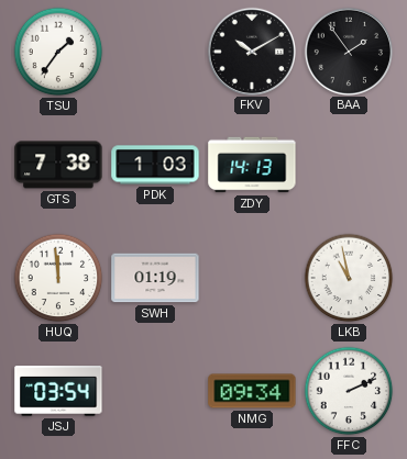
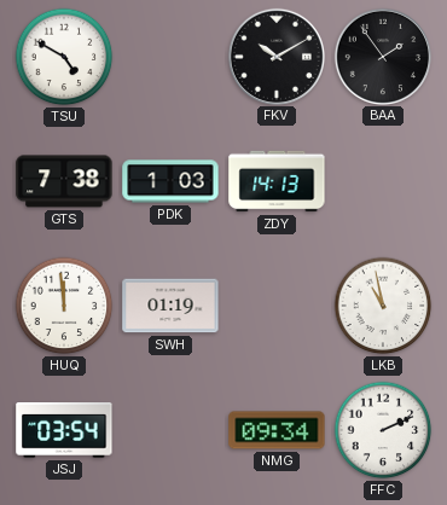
TSU: 1:36 -> 4:50
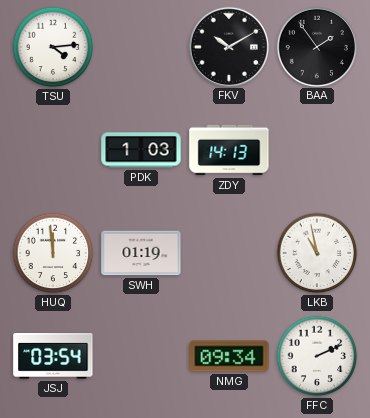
TSU: 4:50 -> 4:14
GTS: 7:38 -> none
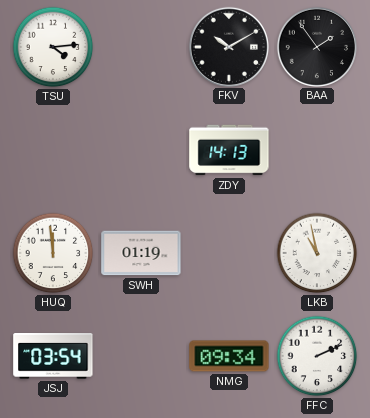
PDK: 1:03 -> none
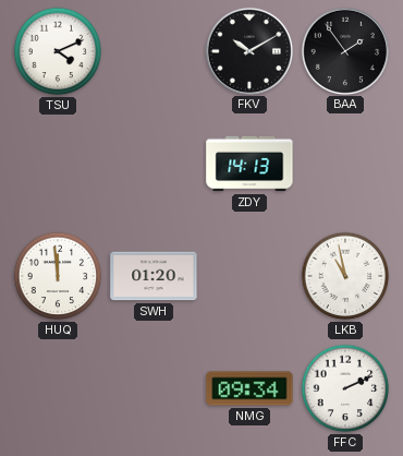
TSU: 4:14 -> 4:11
SWH: 01:19 -> 01:20
JSJ: 03:54 -> none
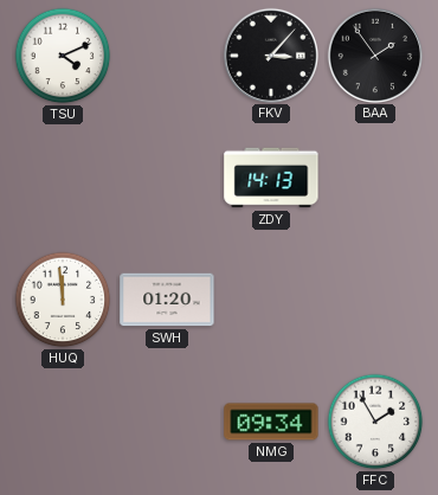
FKV: 10:10 -> 3:07
LKB: 10:58 -> none
FFC: 2:11 -> 1:55
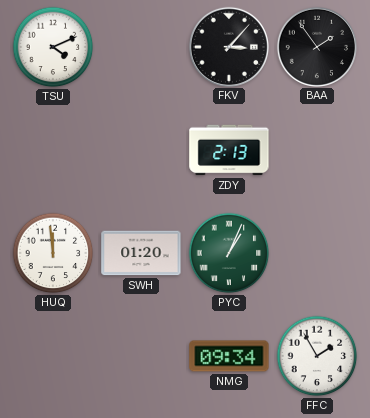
ZDY: 14:13 -> 2:13
PYC: none -> 1:04
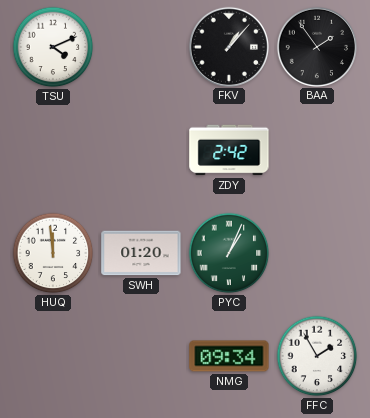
FKV: 3:07 -> 1:07
ZDY: 2:13 -> 2:42
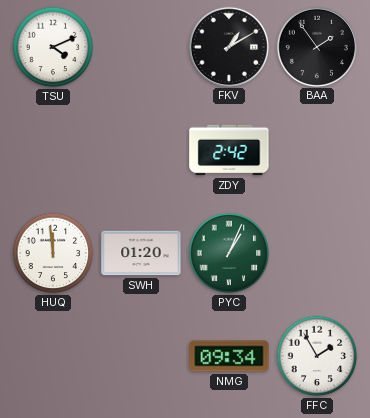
FKV: 1:07 -> 1:10
